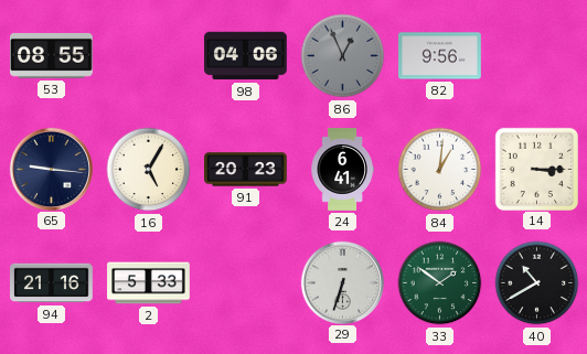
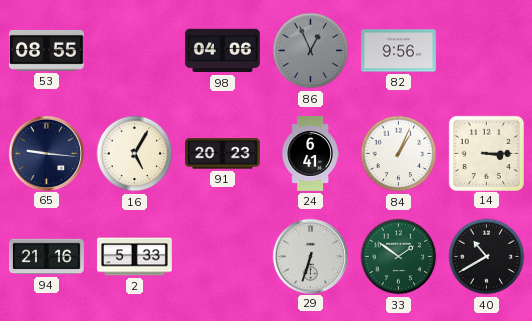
84: 1:01 -> 1:04
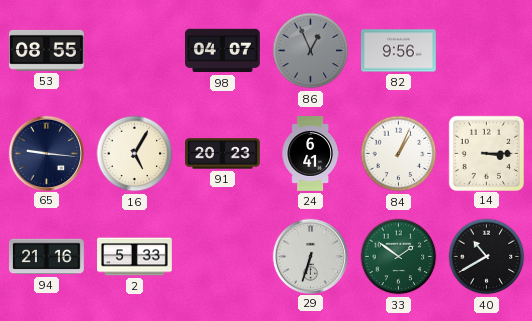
98: 04:06 -> 04:07
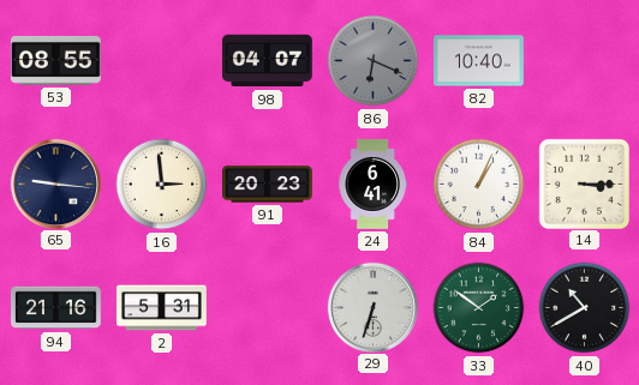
86: 12:56 -> 6:19
82: 9:56 -> 10:40
16: 5:05 -> 2:59
2: 5:33 -> 5:31
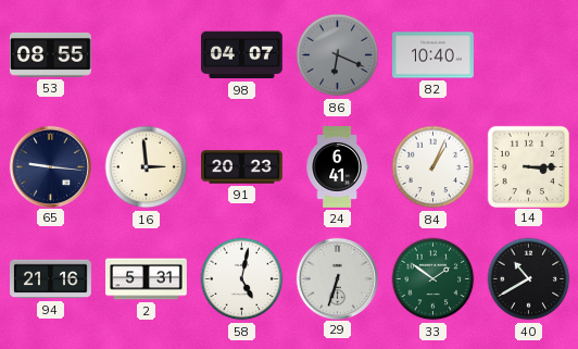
58: none -> 5:02
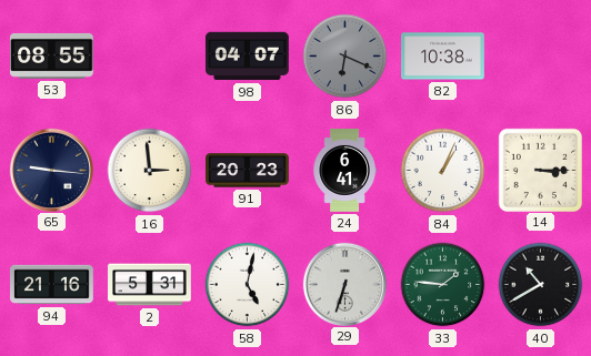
82: 10:40 -> 10:38
33: 1:51 -> 1:46
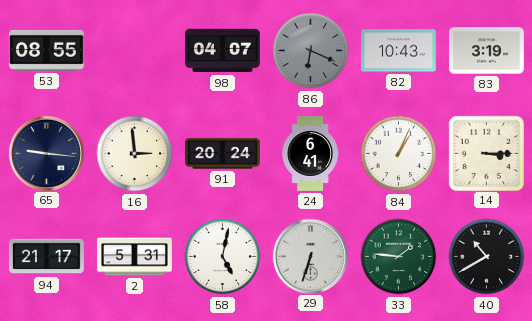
82: 10:38 -> 10:43
83: none -> 3:19
91: 20:23 -> 20:24
94: 21:16 -> 21:17
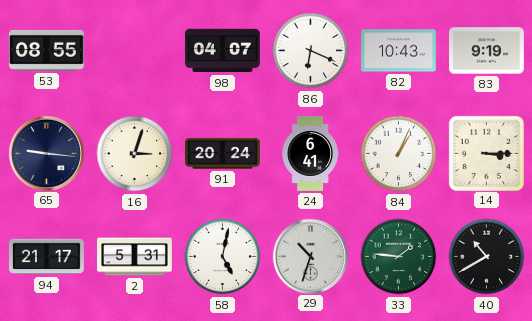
86 dial: grey -> white
83: 3:19 -> 9:19
16: 2:59 -> 3:03
29: 6:33 -> 10:33
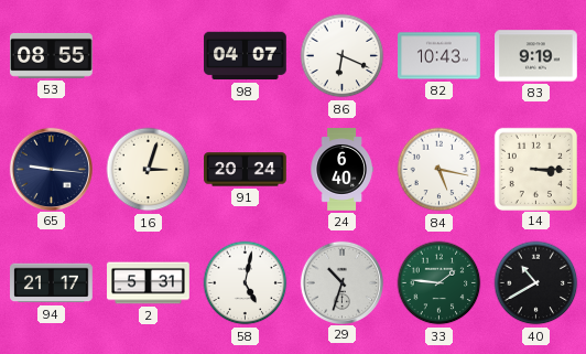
24: 6:41 -> 6:40
84: 1:04 -> 5:17
